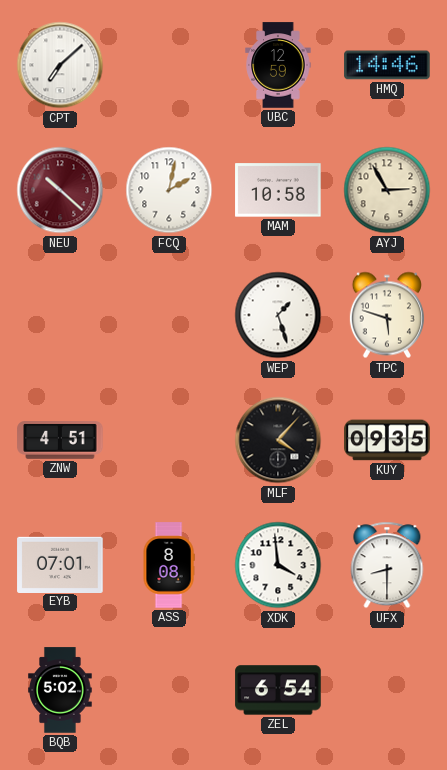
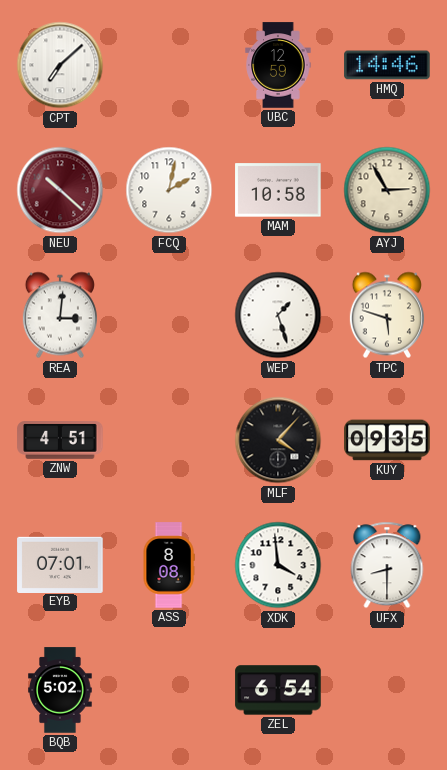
REA: none -> 3:01
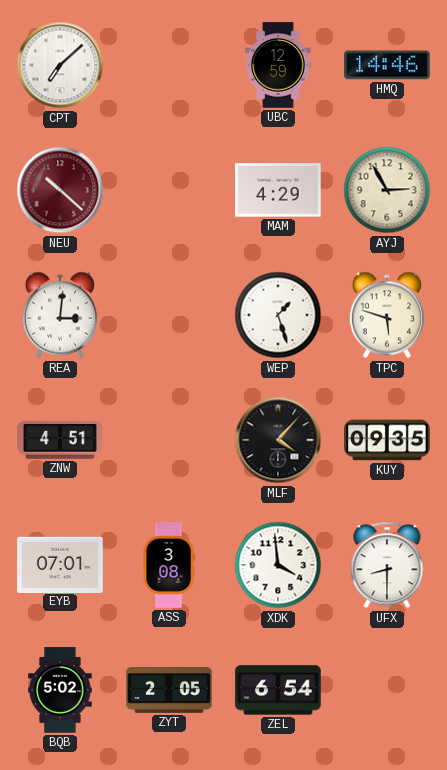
FCQ: 2:02 -> none
MAM: 10:58 -> 4:29
ASS: 8:08 -> 3:08
ZYT: none -> 2:05
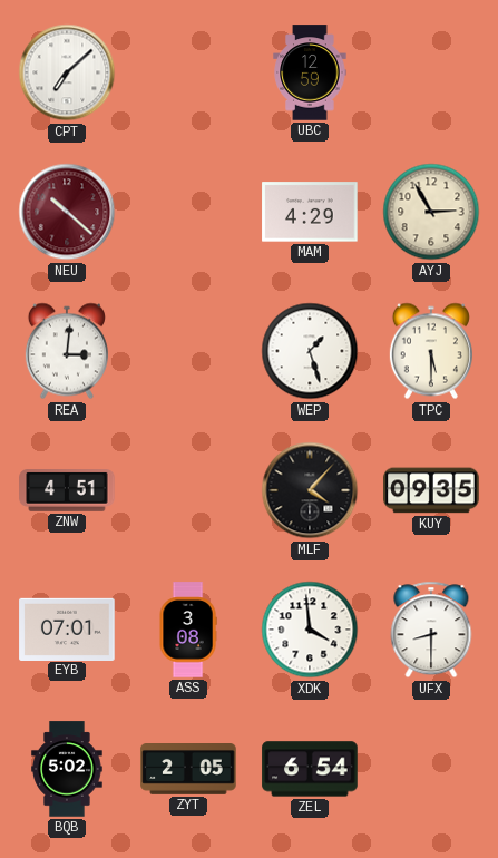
HMQ: 14:46 -> none
TPC: 5:48 -> 5:30
